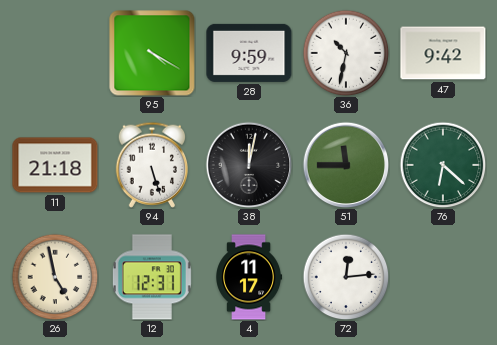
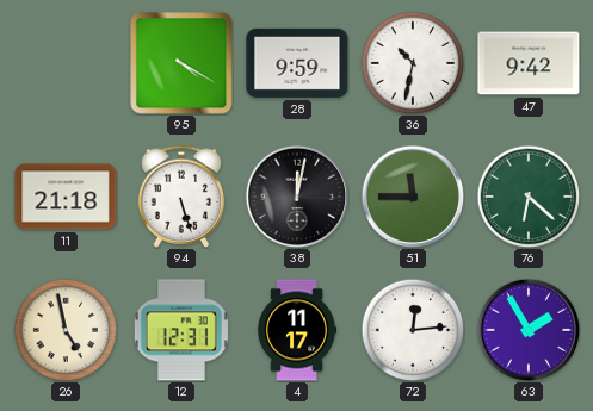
63: none -> 1:55
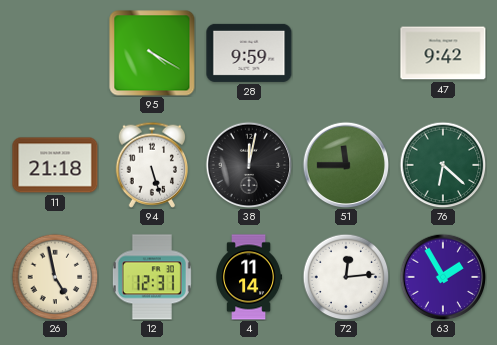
36: 10:32 -> none
4: 11:17 -> 11:14
